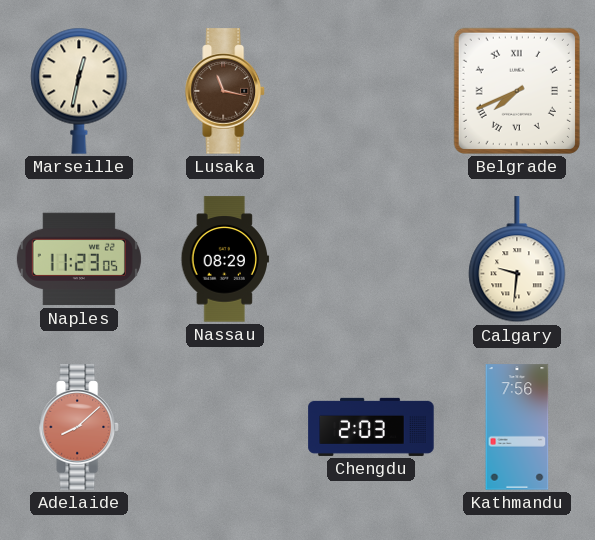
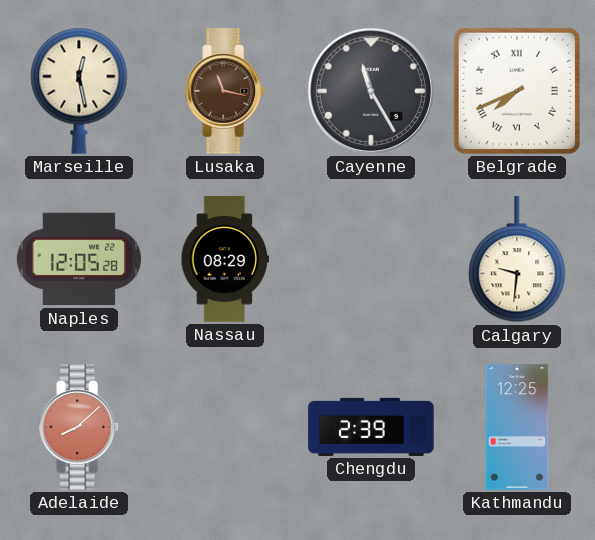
Marseille: 12:32 -> 12:28
Cayenne: none -> 11:25
Naples: 11:23 -> 12:05
Chengdu: 2:03 -> 2:39
Kathmandu: 7:56 -> 12:25
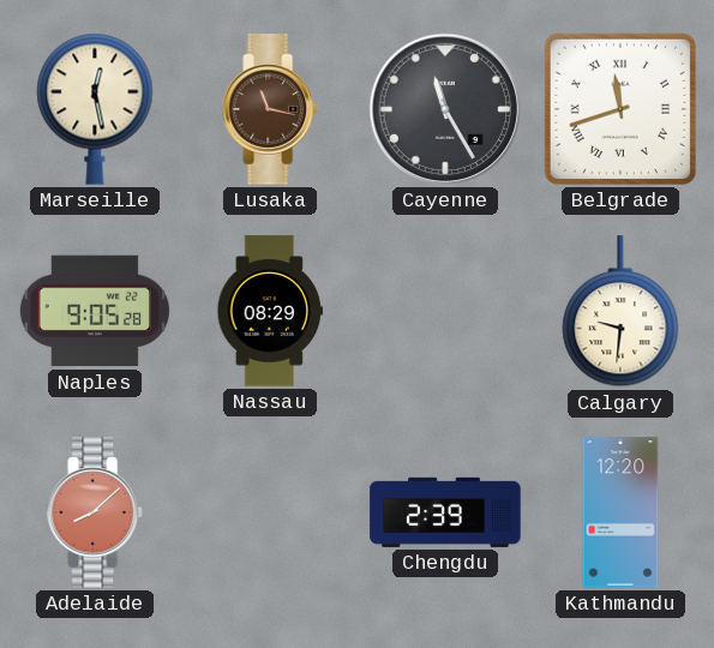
Belgrade: 7:41 -> 11:42
Naples: 12:05 -> 9:05
Kathmandu: 12:25 -> 12:20
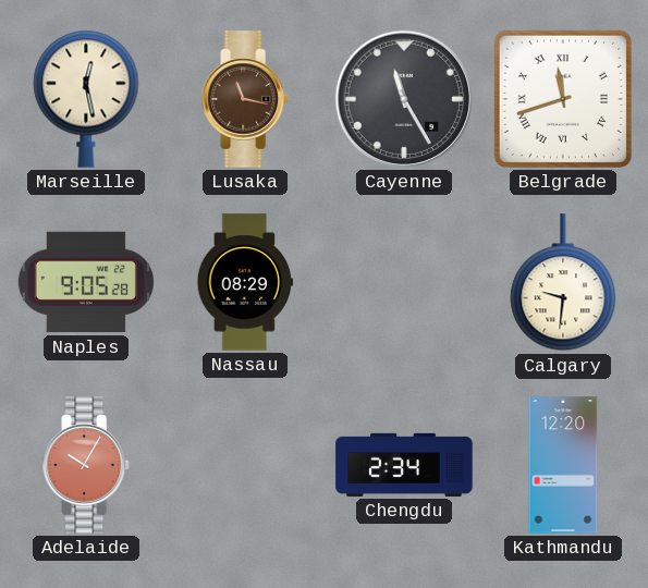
Adelaide: 8:08 -> 10:05
Chengdu: 2:39 -> 2:34
